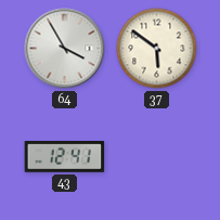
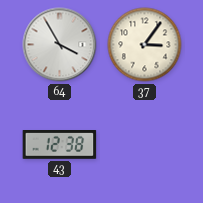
37: 5:51 -> 3:06
43: 12:41 -> 12:38
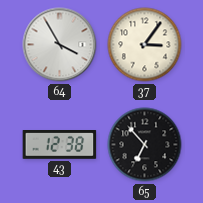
65: none -> 6:53
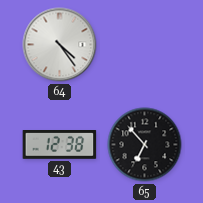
64: 3:55 -> 4:24
37: 3:06 -> none
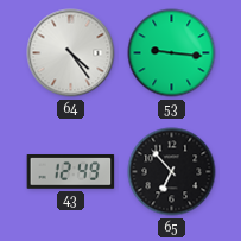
53: none -> 9:16
43: 12:38 -> 12:49
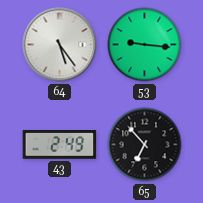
64: 4:24 -> 5:24
43: 12:49 -> 2:49
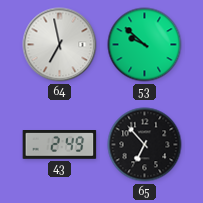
64: 5:24 -> 6:58
53: 9:16 -> 9:52
